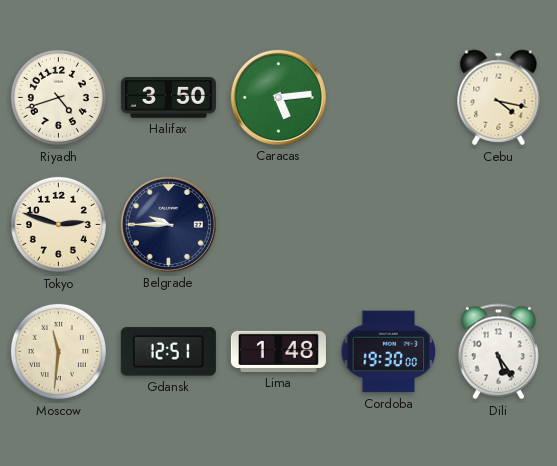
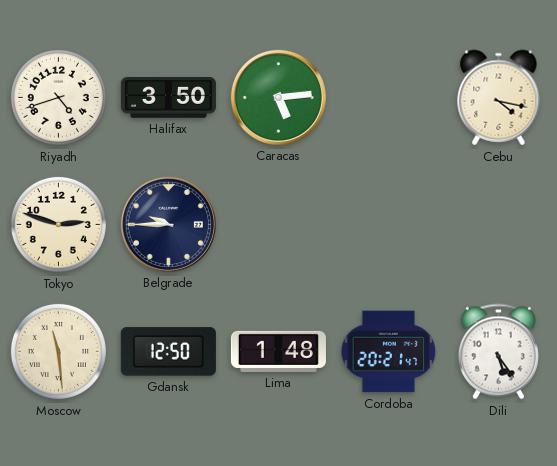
Moscow: 11:31 -> 11:29
Gdansk: 12:51 -> 12:50
Cordoba: 19:30 -> 20:21
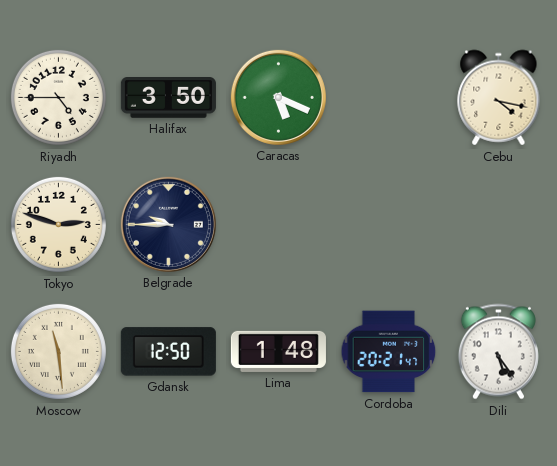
Riyadh: 4:42 -> 4:45
Caracas: 5:14 -> 5:19
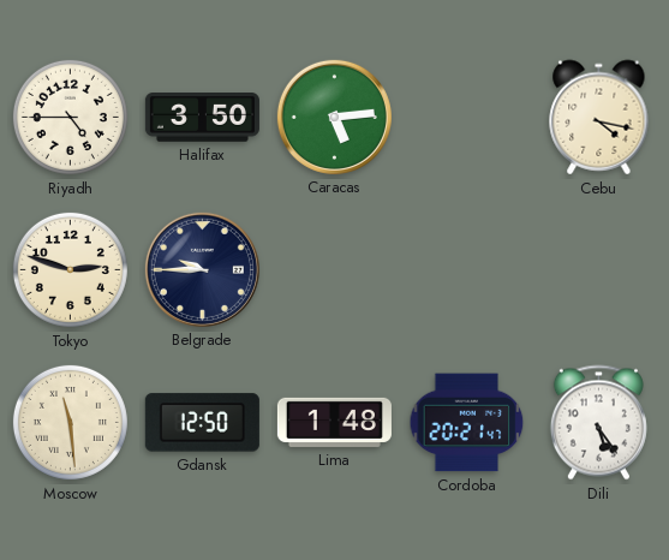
Caracas: 5:19 -> 5:14
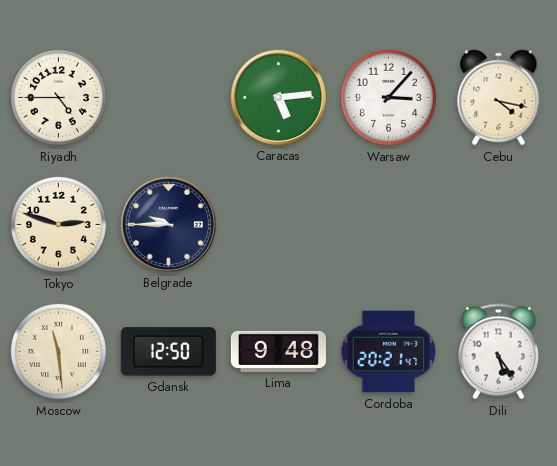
Halifax: 3:50 -> none
Warsaw: none -> 3:07
Lima: 1:48 -> 9:48
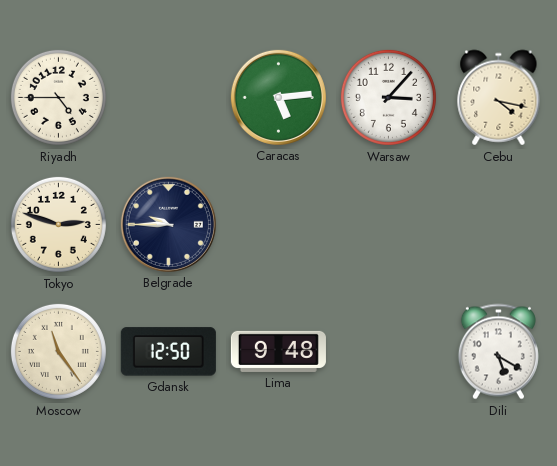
Moscow: 11:29 -> 11:24
Cordoba: 20:21 -> none
Dili: 5:24 -> 5:20
